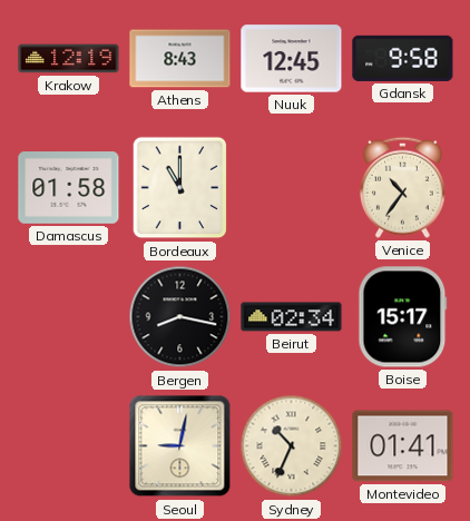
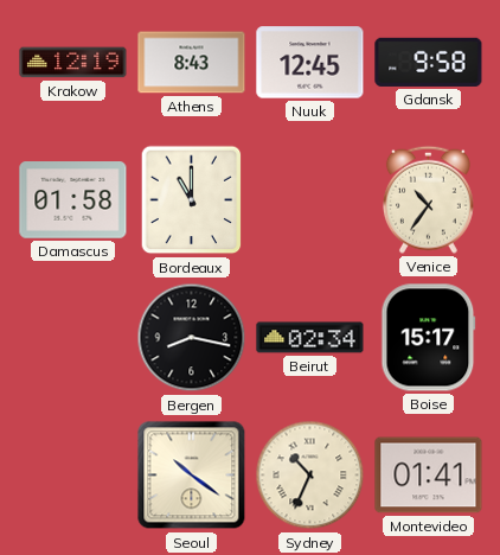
Seoul: 9:02 -> 10:21
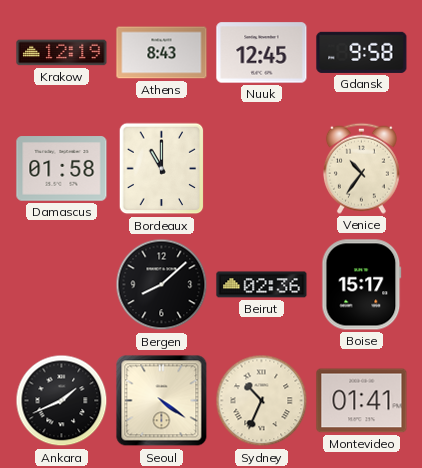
Bergen: 8:17 -> 8:08
Beirut: 02:34 -> 02:36
Ankara: none -> 1:41
Seoul: 10:21 -> 4:21
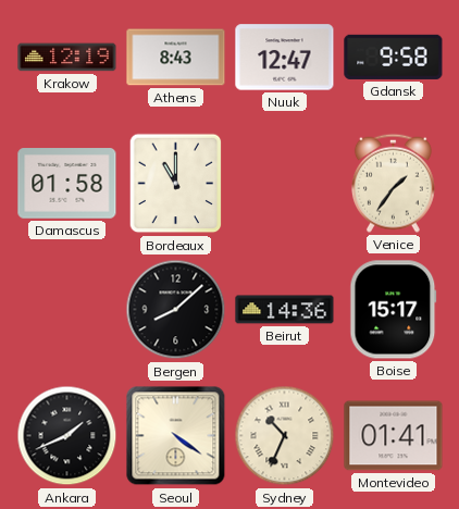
Nuuk: 12:45 -> 12:47
Venice: 10:36 -> 1:36
Beirut: 02:36 -> 14:36
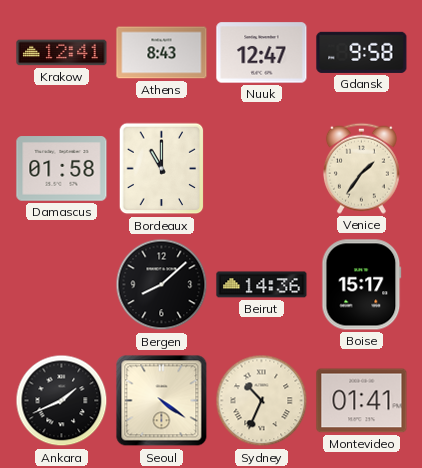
Krakow: 12:19 -> 12:41
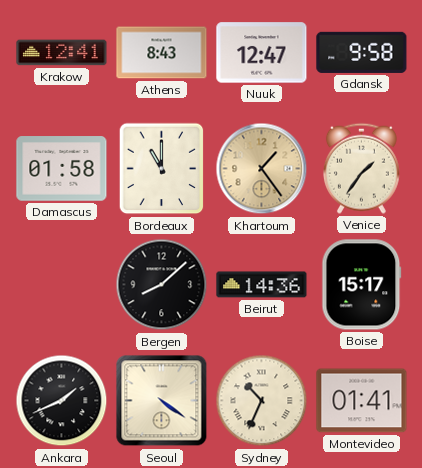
Khartoum: none -> 1:24
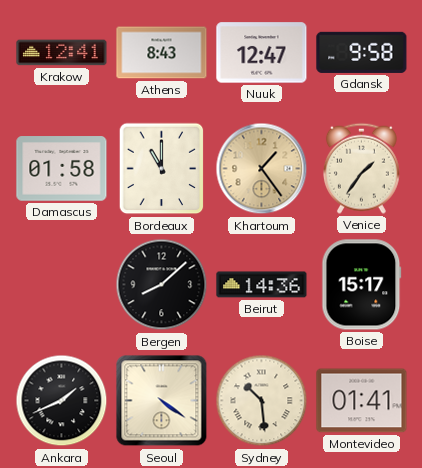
Sydney: 10:34 -> 10:29
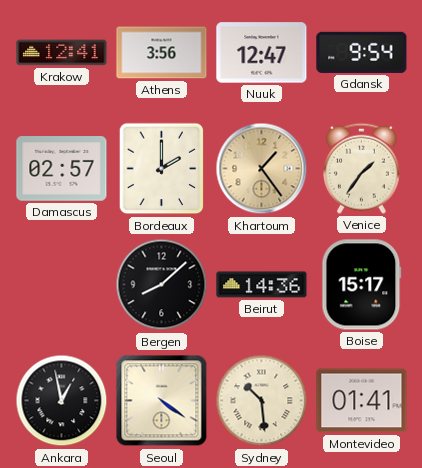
Athens: 8:43 -> 3:56
Gdansk: 9:58 -> 9:54
Damascus: 01:58 -> 02:57
Bordeaux: 11:00 -> 2:00
Ankara: 1:41 -> 12:58
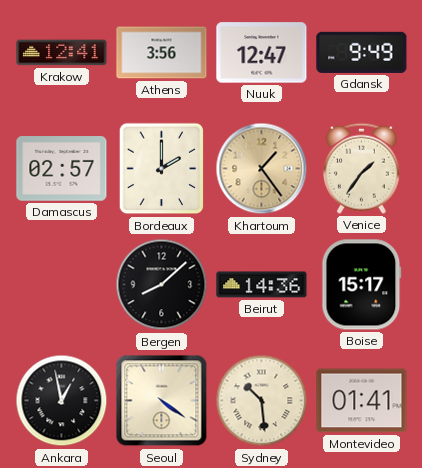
Gdansk: 9:54 -> 9:49
